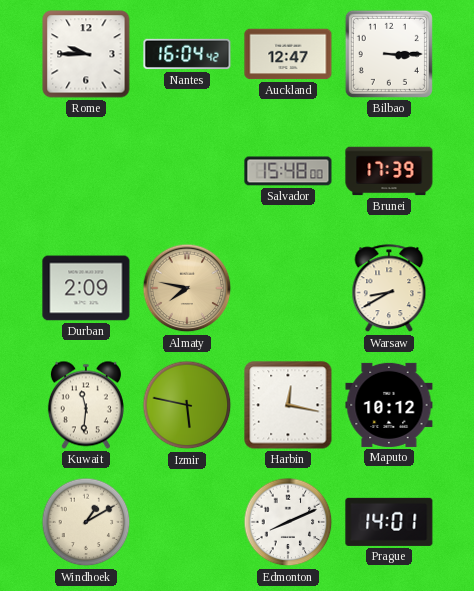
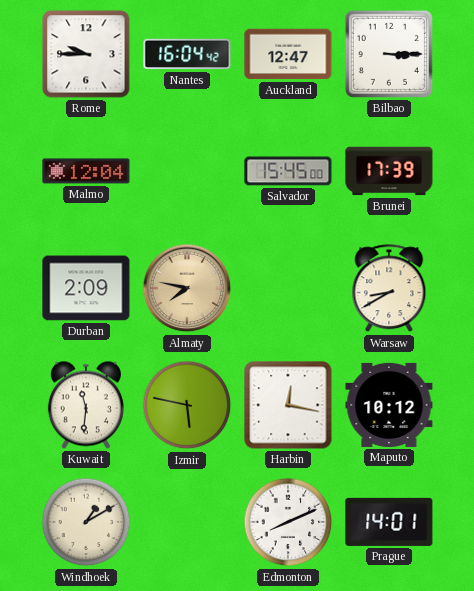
Malmo: none -> 12:04
Salvador: 15:48 -> 15:45
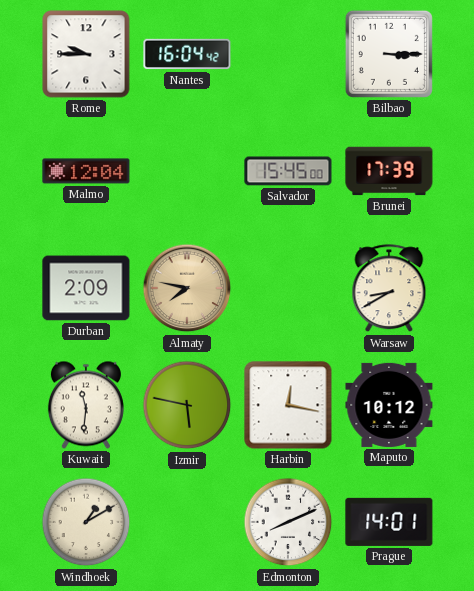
Auckland: 12:47 -> none
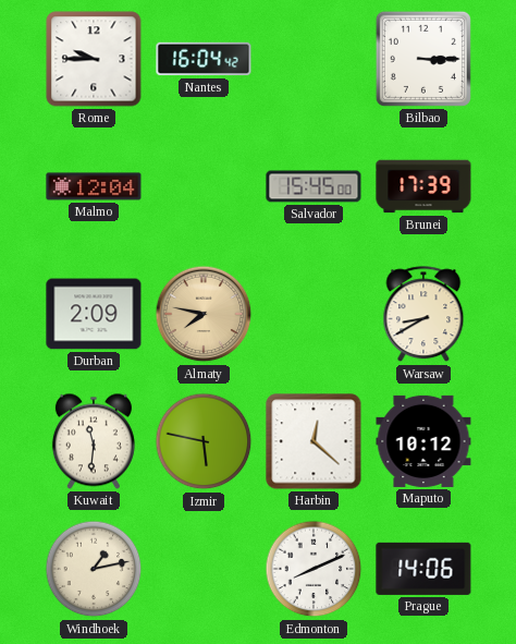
Harbin: 12:17 -> 12:22
Windhoek: 1:10 -> 1:13
Prague: 14:01 -> 14:06
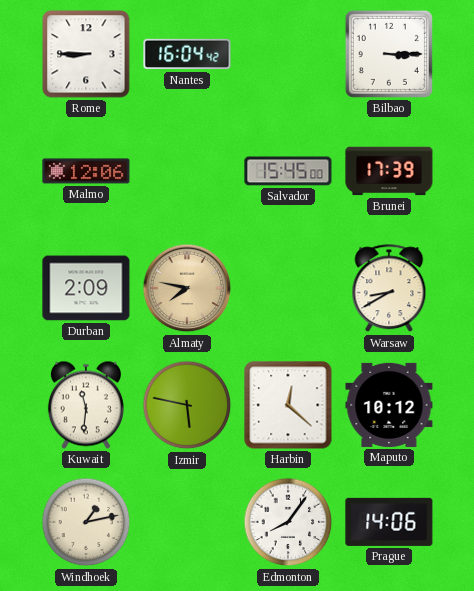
Rome: 9:45 -> 8:45
Malmo: 12:04 -> 12:06
Edmonton: 8:11 -> 8:06
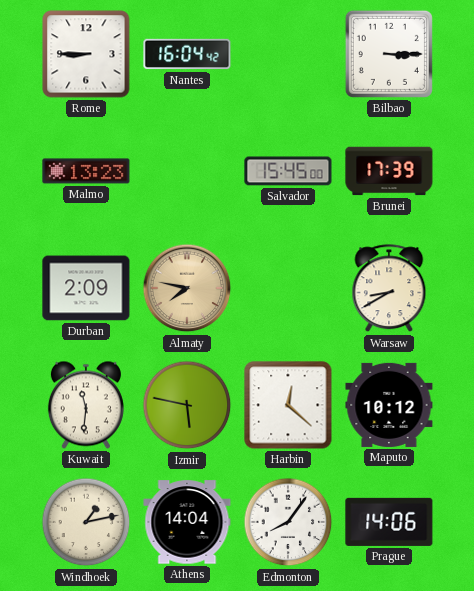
Malmo: 12:06 -> 13:23
Athens: none -> 14:04
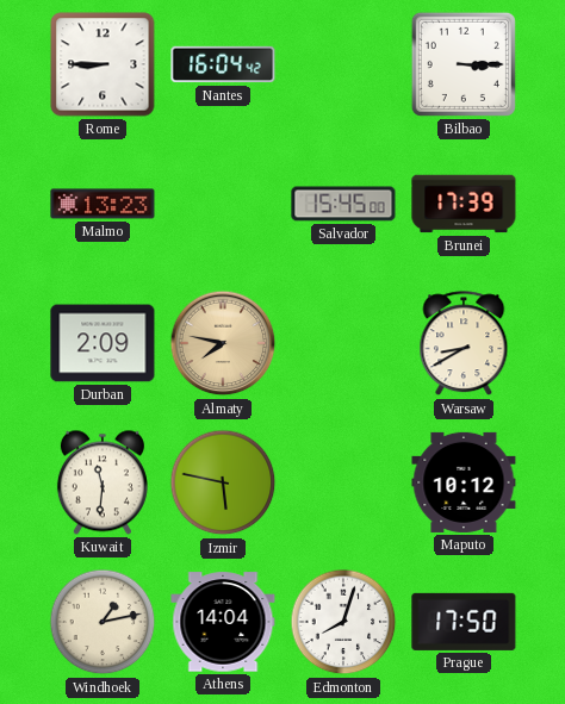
Harbin: 12:22 -> none
Edmonton: 8:06 -> 8:03
Prague: 14:06 -> 17:50
